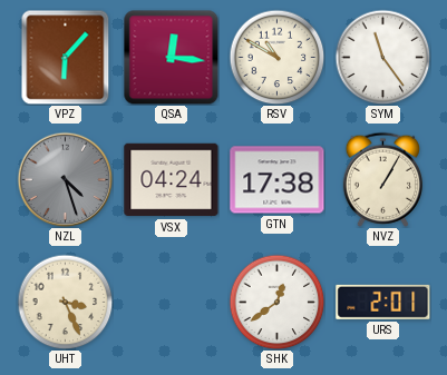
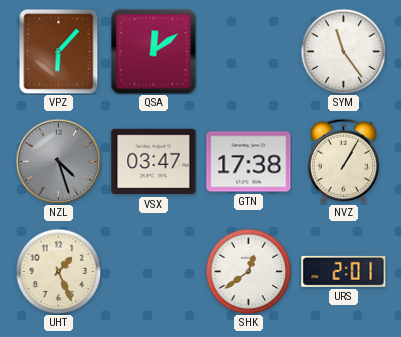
QSA: 12:16 -> 12:09
RSV: 10:50 -> none
VSX: 04:24 -> 03:47
UHT: 3:26 -> 1:26
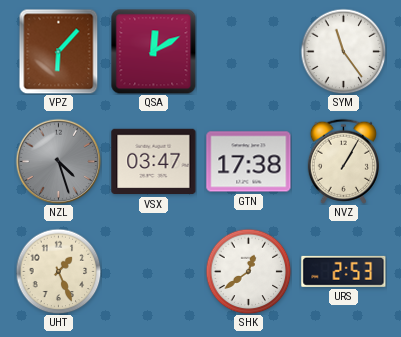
QSA: 12:09 -> 12:10
URS: 2:01 -> 2:53
